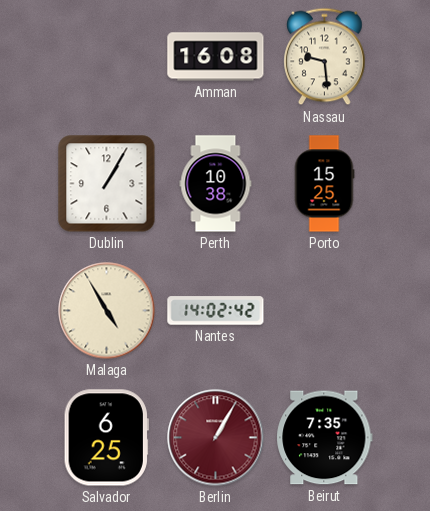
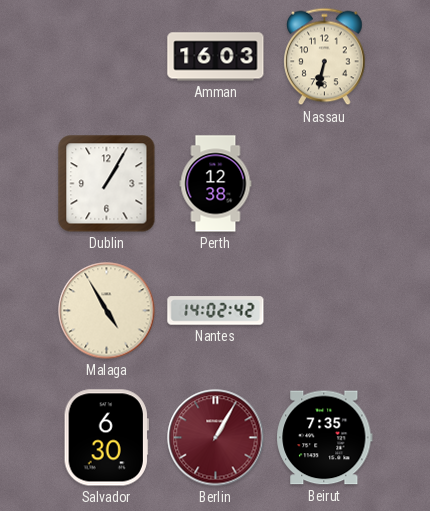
Amman: 16:08 -> 16:03
Nassau: 9:29 -> 6:32
Perth: 10:38 -> 12:38
Porto: 15:25 -> none
Salvador: 6:25 -> 6:30
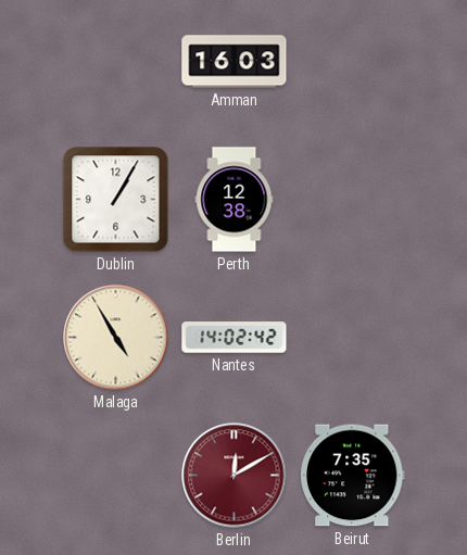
Nassau: 6:32 -> none
Salvador: 6:30 -> none
Berlin: 1:05 -> 12:10
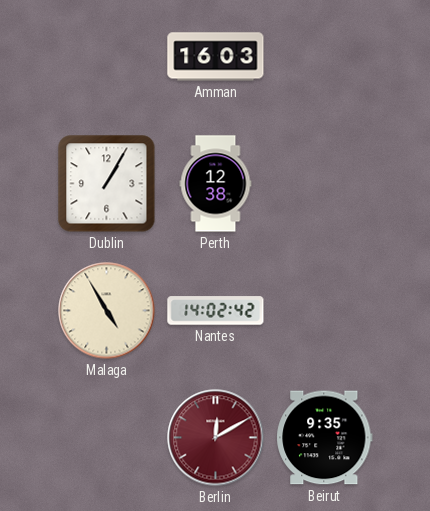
Beirut: 7:35 -> 9:35
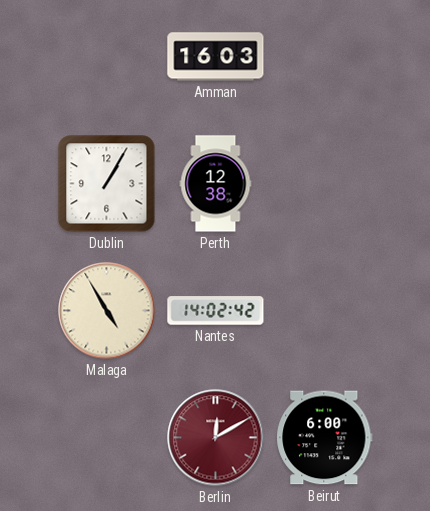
Beirut: 9:35 -> 6:00
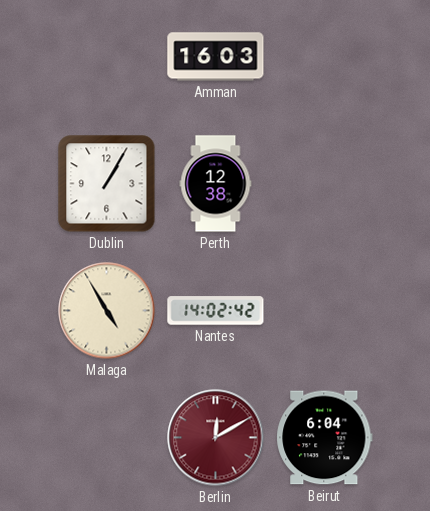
Beirut: 6:00 -> 6:04
